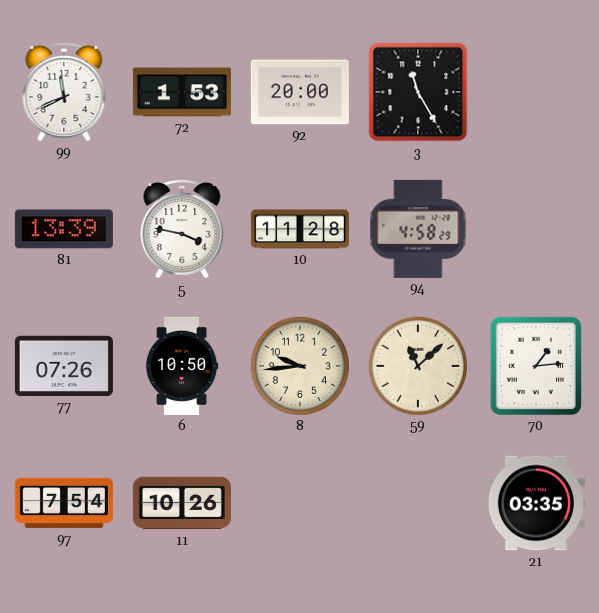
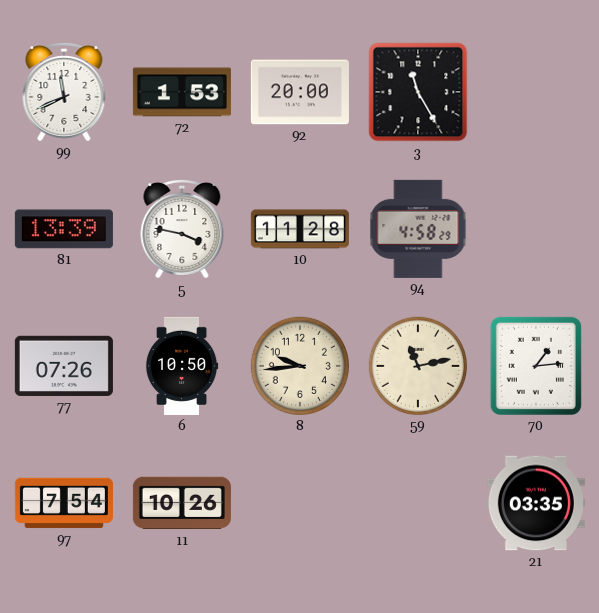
59: 11:08 -> 11:13
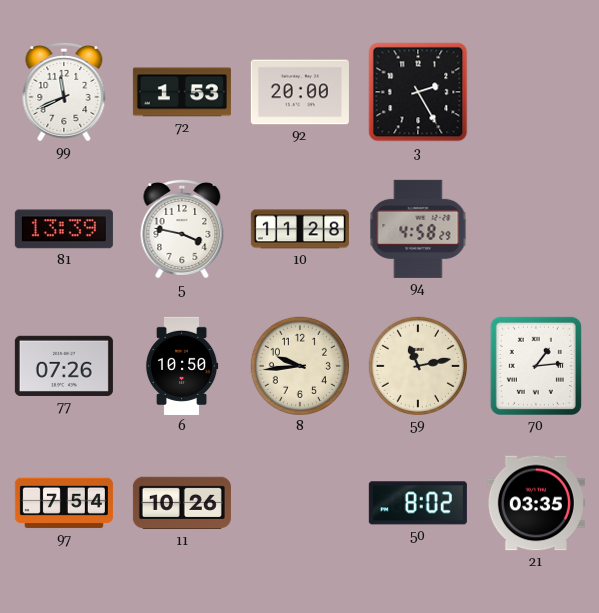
3: 11:25 -> 2:25
50: none -> 8:02
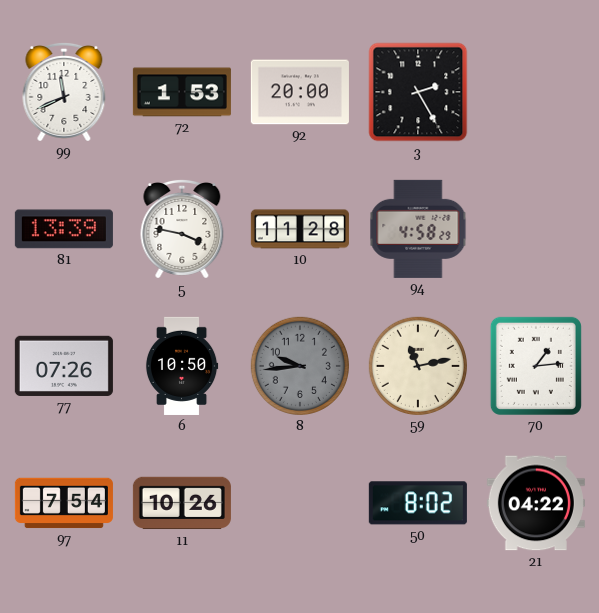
8 dial: cream -> grey
21: 03:35 -> 04:22
